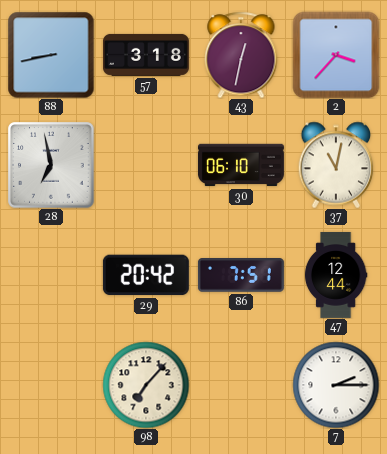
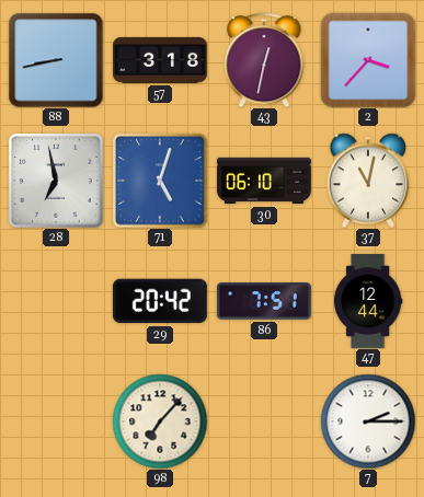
71: none -> 5:03
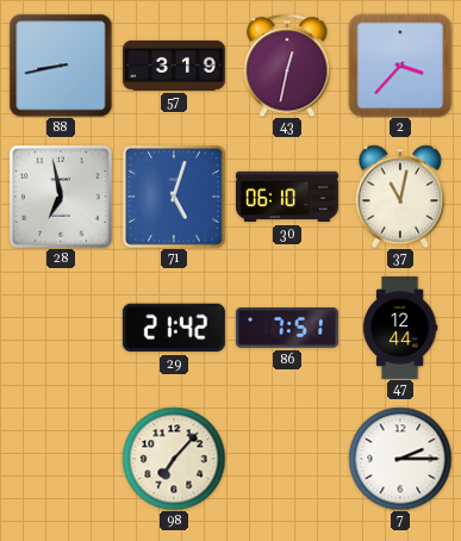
57: 3:18 -> 3:19
29: 20:42 -> 21:42
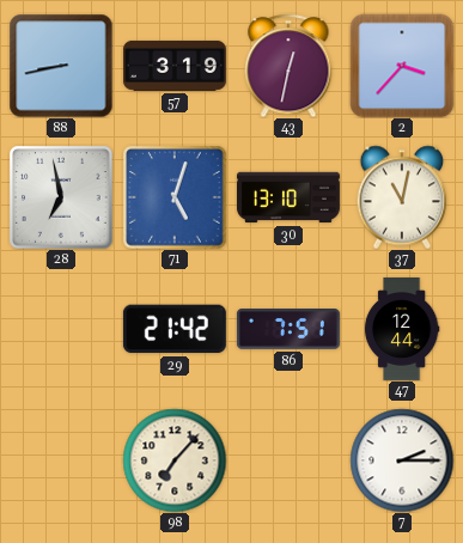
30: 06:10 -> 13:10
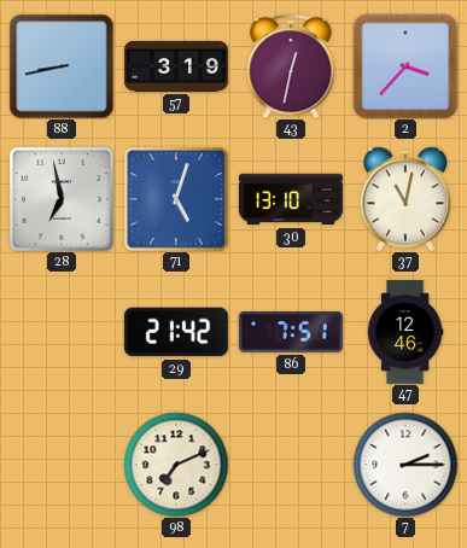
47: 12:44 -> 12:46
98: 7:07 -> 7:11
